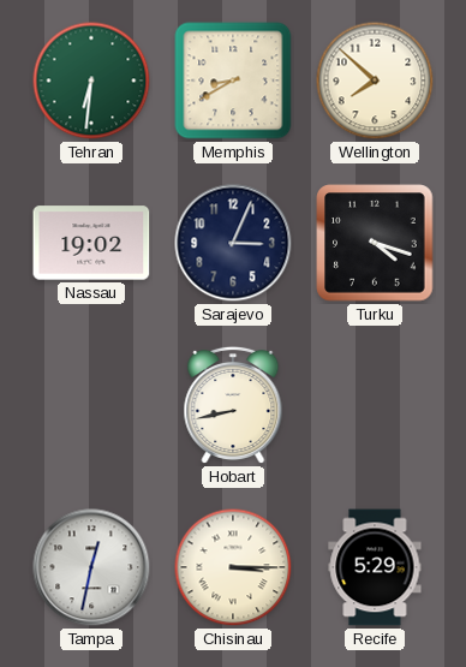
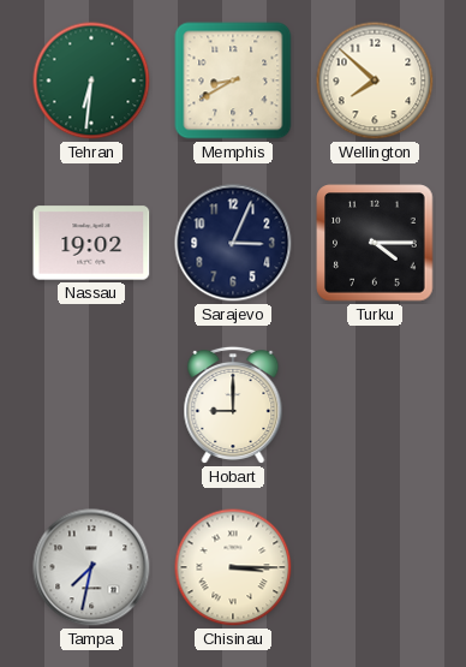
Turku: 4:18 -> 4:15
Hobart: 8:43 -> 9:00
Tampa: 12:32 -> 7:32
Recife: 5:29 -> none
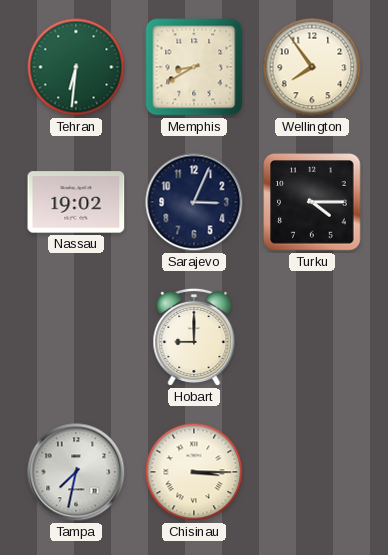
Wellington: 7:52 -> 7:54
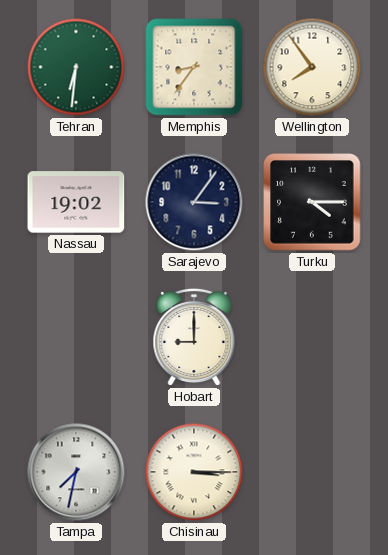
Memphis: 8:40 -> 8:36
Sarajevo: 3:04 -> 3:06
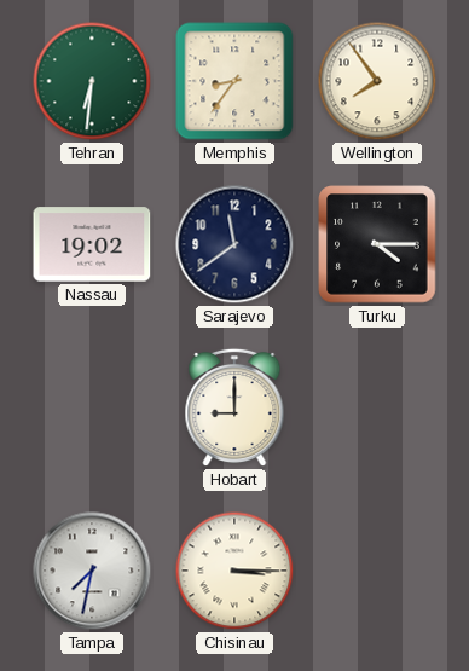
Sarajevo: 3:06 -> 11:39
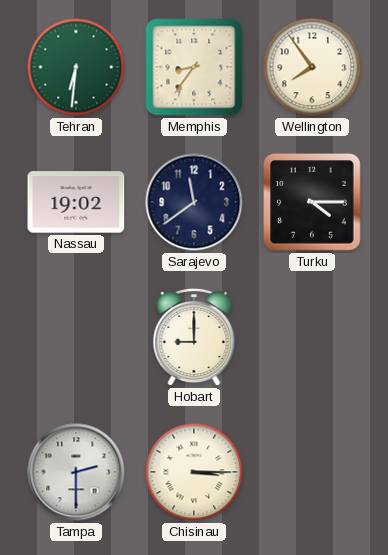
Tampa: 7:32 -> 2:30
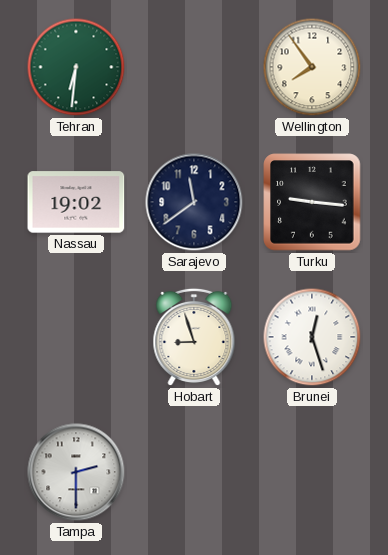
Memphis: 8:36 -> none
Turku: 4:15 -> 9:16
Hobart: 9:00 -> 8:57
Brunei: none -> 12:27
Chisinau: 3:15 -> none
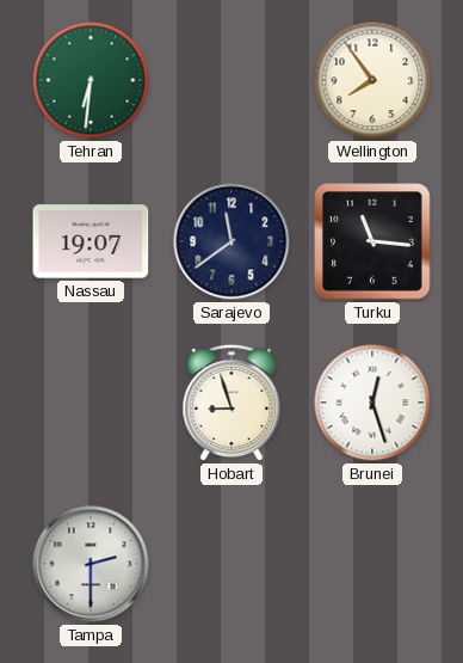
Nassau: 19:02 -> 19:07
Turku: 9:16 -> 11:16
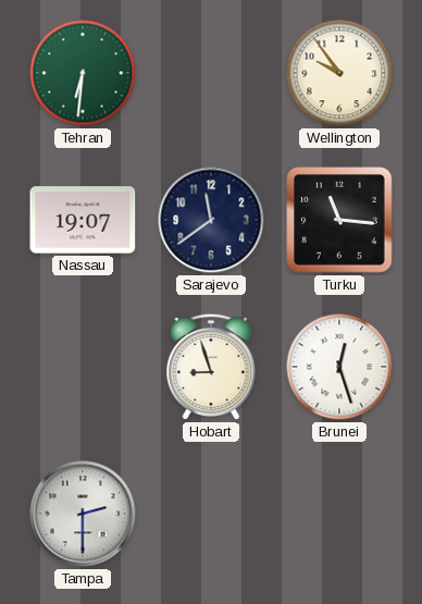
Wellington: 7:54 -> 9:54
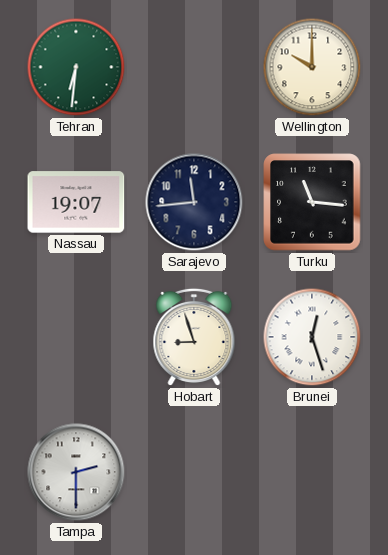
Wellington: 9:54 -> 10:00
Sarajevo: 11:39 -> 11:44
